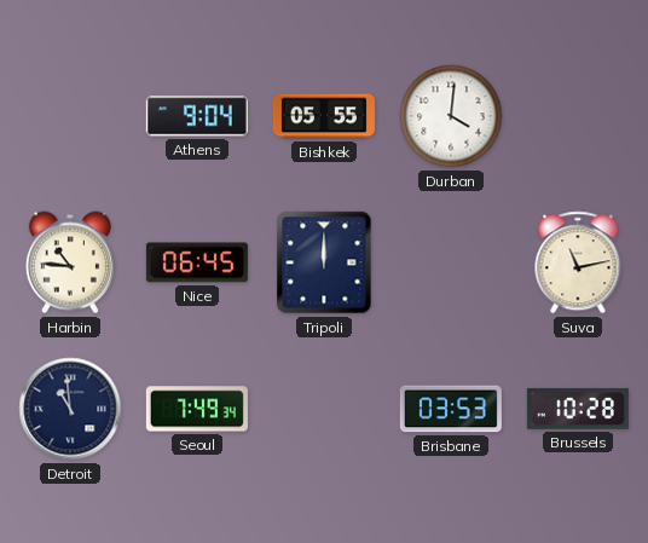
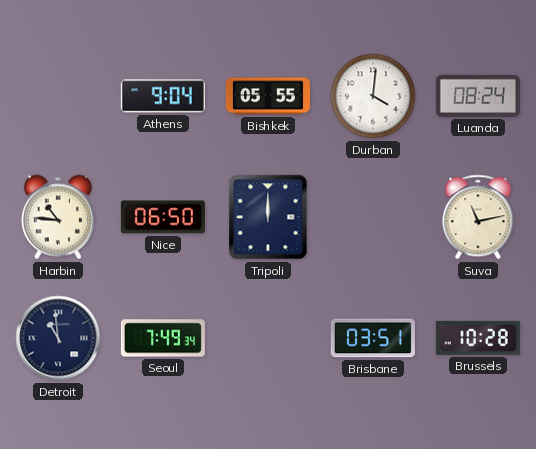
Luanda: none -> 08:24
Nice: 06:45 -> 06:50
Brisbane: 03:53 -> 03:51
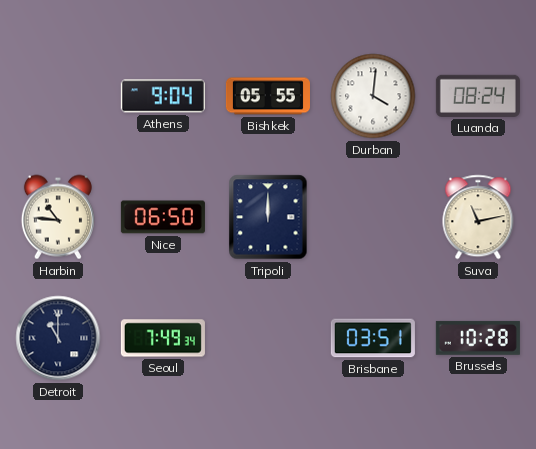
Detroit: 10:59 -> 11:00
